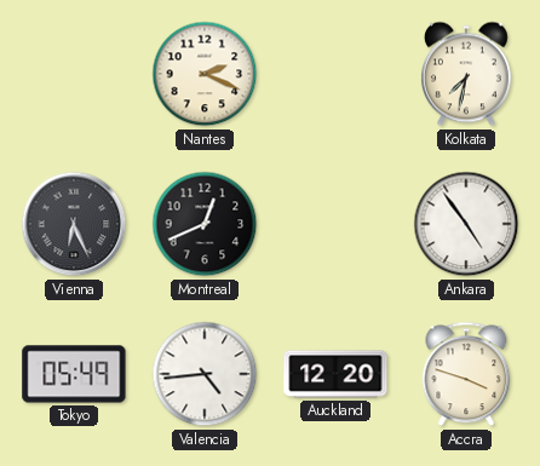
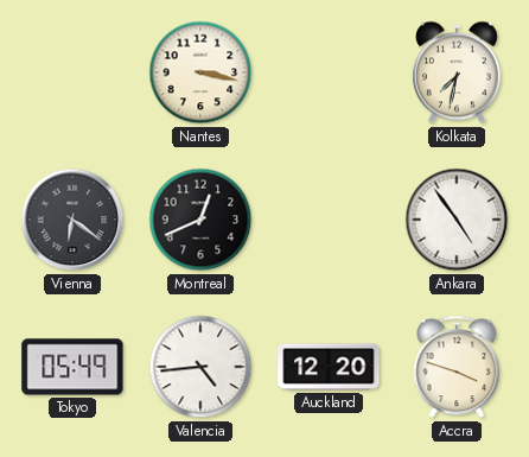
Nantes: 2:19 -> 3:17
Vienna: 6:26 -> 6:21
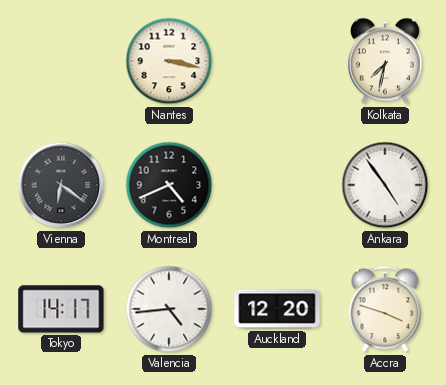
Montreal: 12:41 -> 4:41
Tokyo: 05:49 -> 14:17
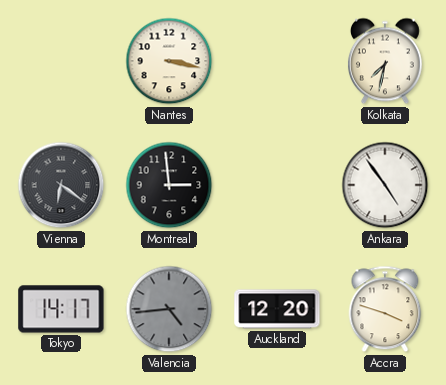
Montreal: 4:41 -> 2:59
Valencia dial: white -> grey
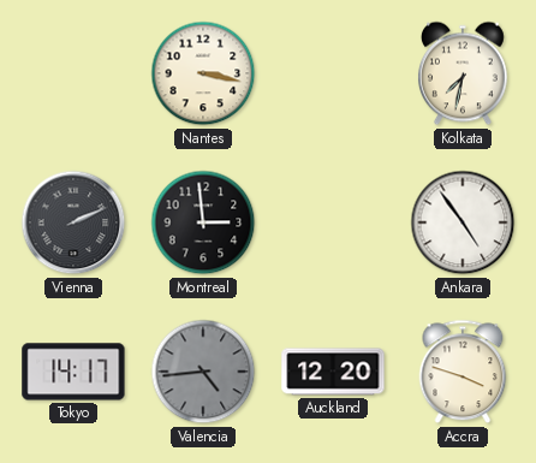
Vienna: 6:21 -> 2:11
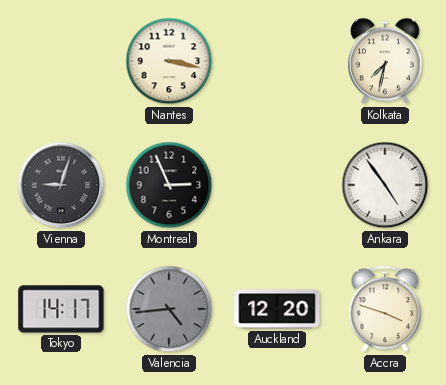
Vienna: 2:11 -> 9:03
Montreal: 2:59 -> 2:56
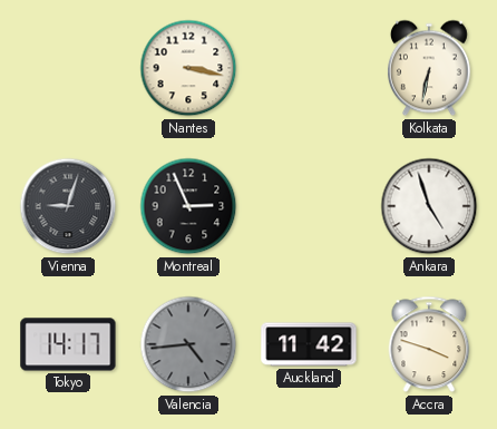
Kolkata: 7:32 -> 6:32
Ankara: 4:54 -> 4:57
Auckland: 12:20 -> 11:42
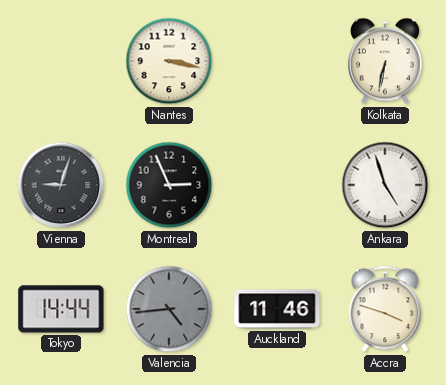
Tokyo: 14:17 -> 14:44
Auckland: 11:42 -> 11:46
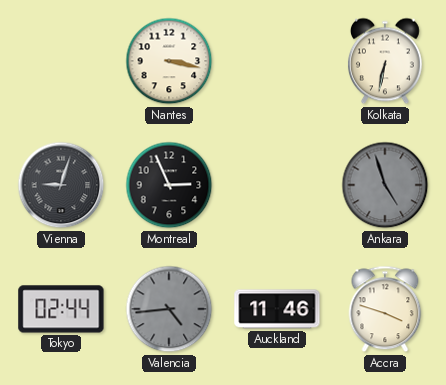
Ankara dial: white -> grey
Tokyo: 14:44 -> 02:44
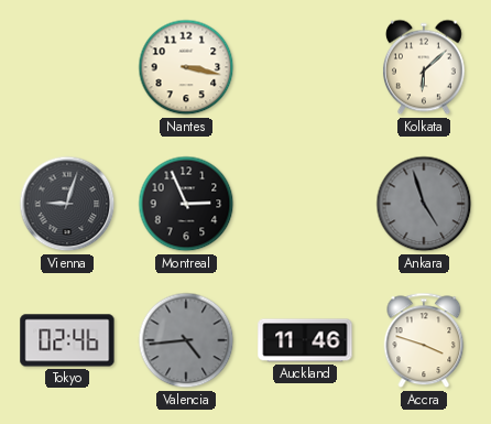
Kolkata: 6:32 -> 6:08
Tokyo: 02:44 -> 02:46
